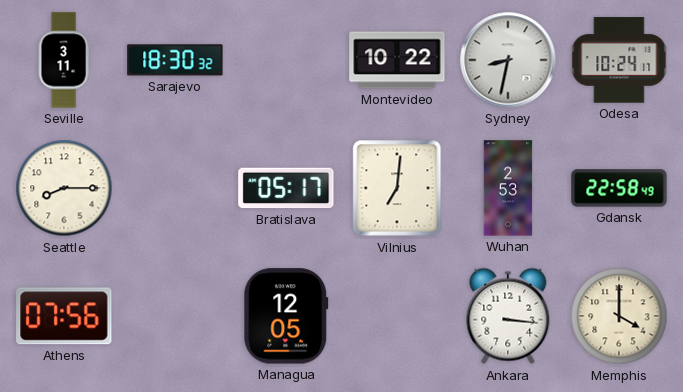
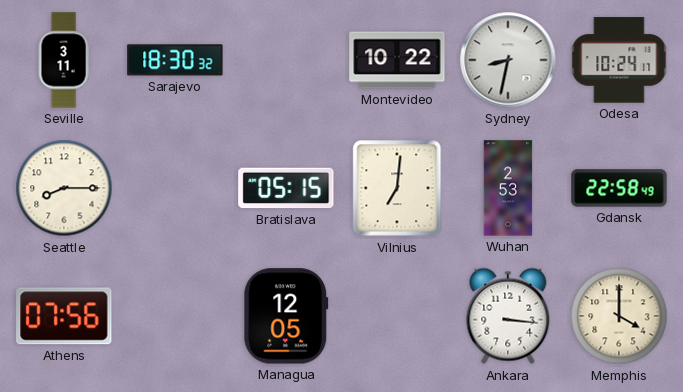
Bratislava: 05:17 -> 05:15
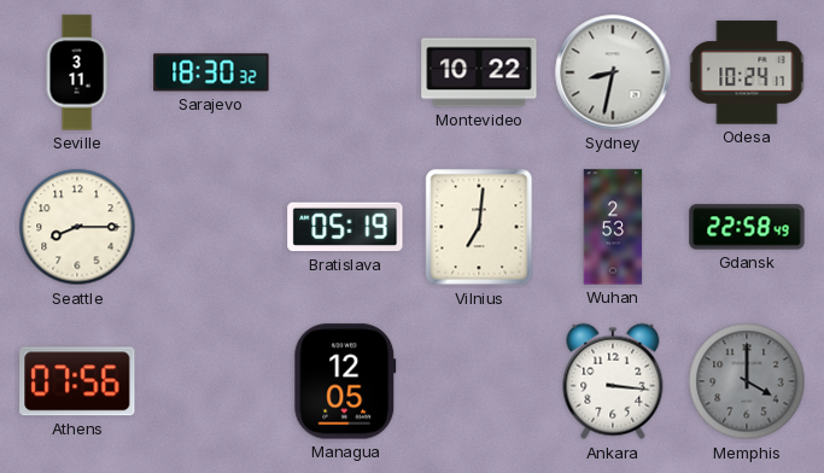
Bratislava: 05:15 -> 05:19
Memphis dial: cream -> grey
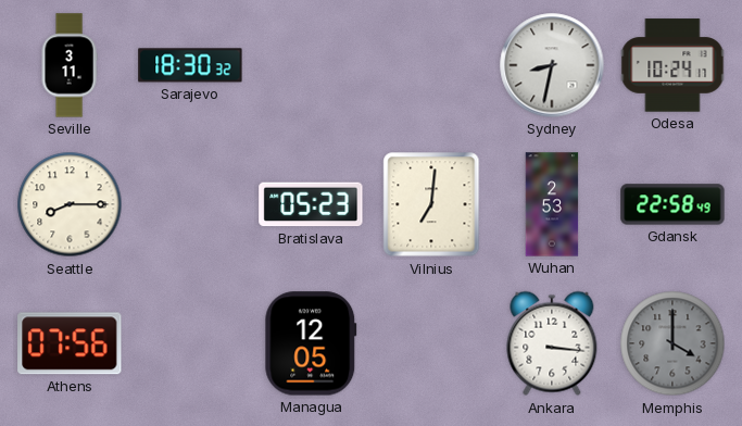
Montevideo: 10:22 -> none
Bratislava: 05:19 -> 05:23
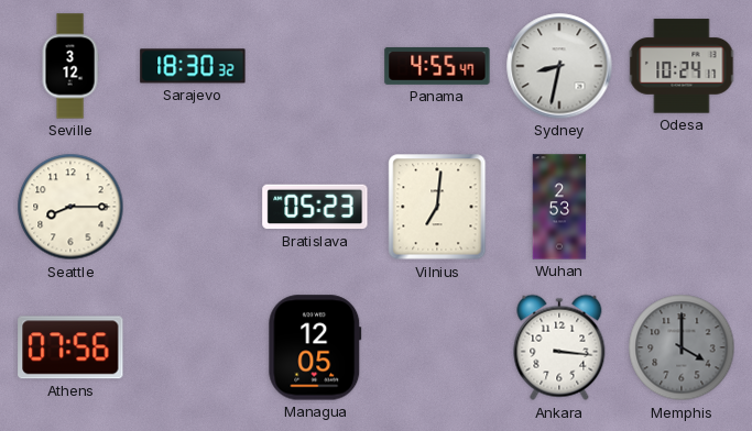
Seville: 3:11 -> 3:12
Panama: none -> 4:55
Gdansk: 22:58 -> none
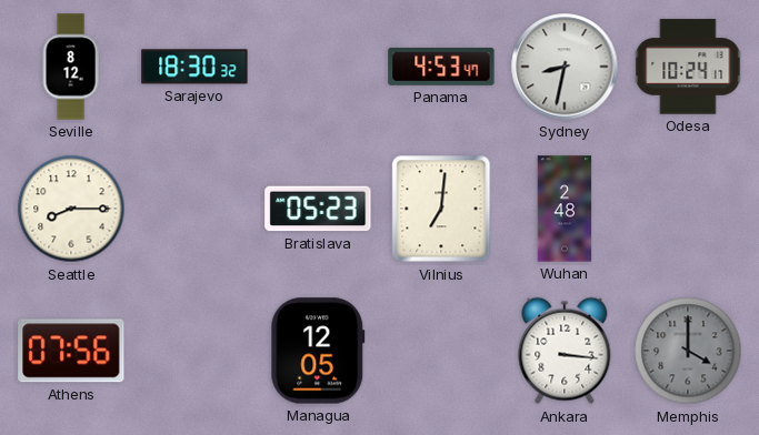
Seville: 3:12 -> 8:12
Panama: 4:55 -> 4:53
Wuhan: 2:53 -> 2:48
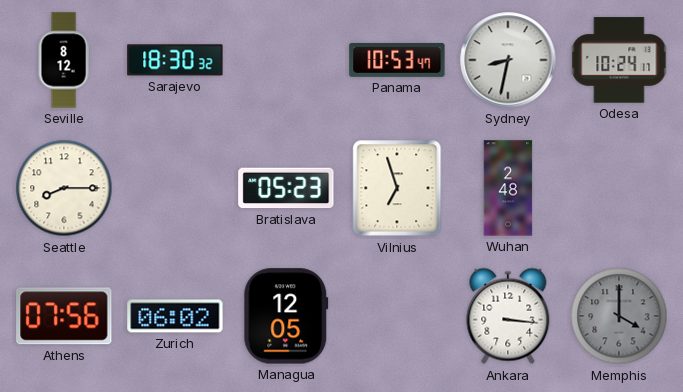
Panama: 4:53 -> 10:53
Vilnius: 7:01 -> 6:57
Zurich: none -> 06:02
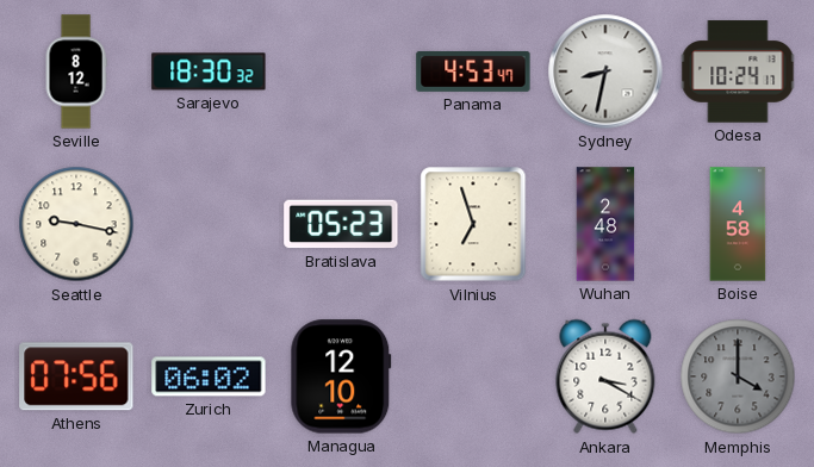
Panama: 10:53 -> 4:53
Seattle: 8:15 -> 9:17
Boise: none -> 4:58
Managua: 12:05 -> 12:10
Ankara: 3:16 -> 3:20
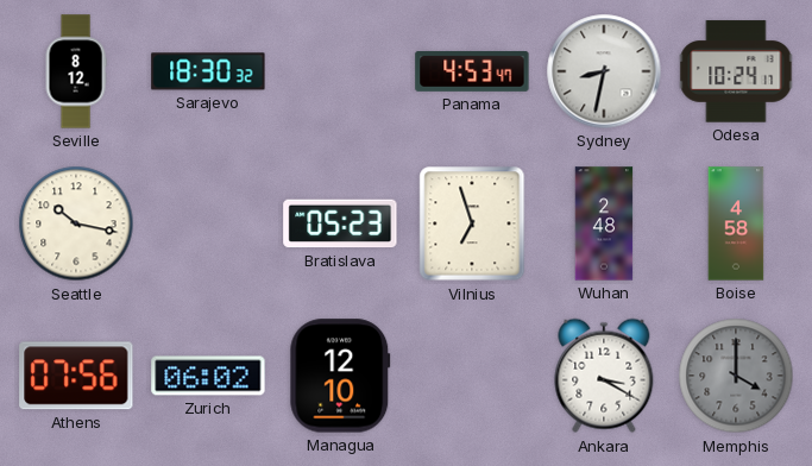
Seattle: 9:17 -> 10:17
